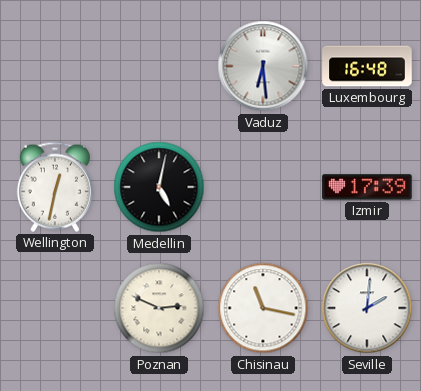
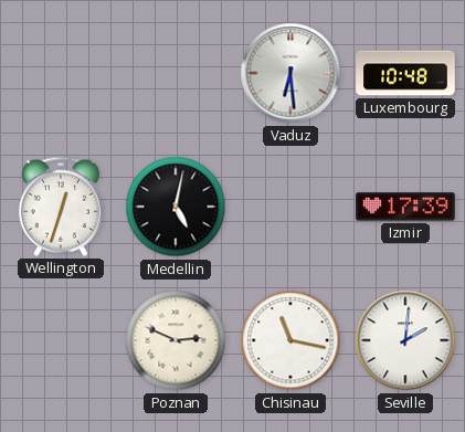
Luxembourg: 16:48 -> 10:48
Wellington: 12:32 -> 12:33
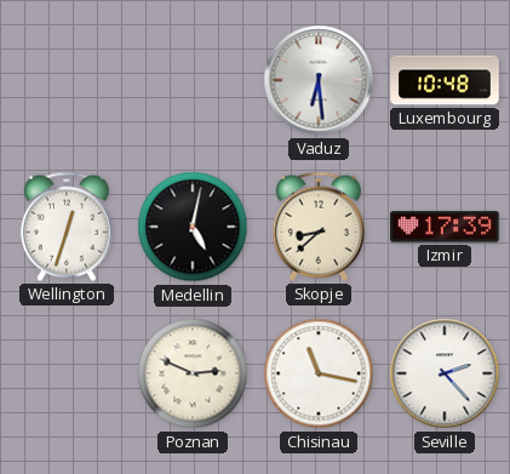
Skopje: none -> 8:38
Seville: 2:01 -> 2:23
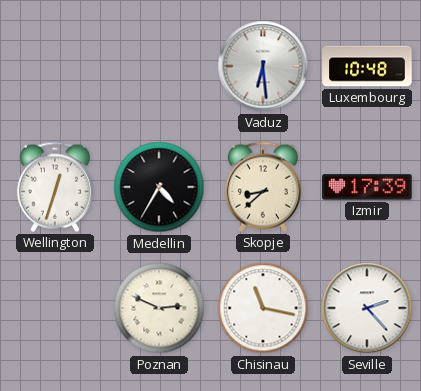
Medellin: 5:02 -> 4:35
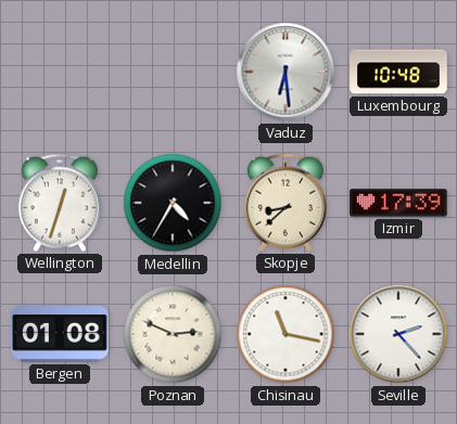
Bergen: none -> 01:08
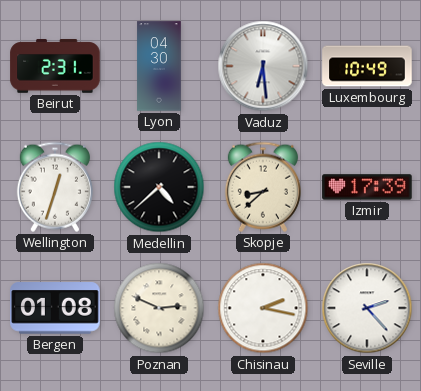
Beirut: none -> 2:31
Lyon: none -> 04:30
Luxembourg: 10:48 -> 10:49
Medellin: 4:35 -> 4:38
Chisinau: 11:17 -> 2:17
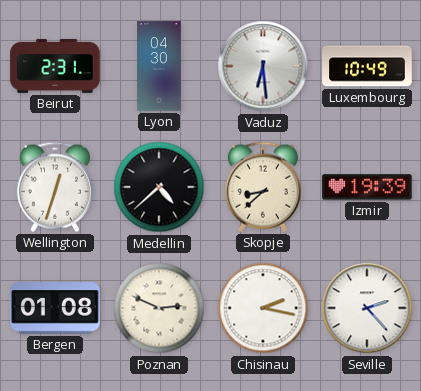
Izmir: 17:39 -> 19:39
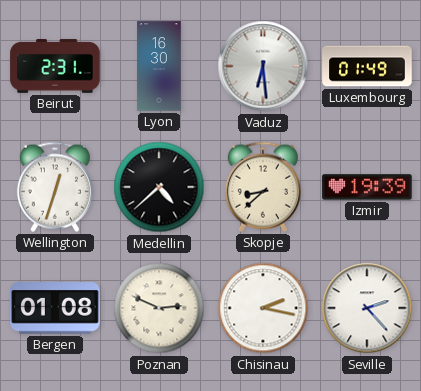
Lyon: 04:30 -> 16:30
Luxembourg: 10:49 -> 01:49
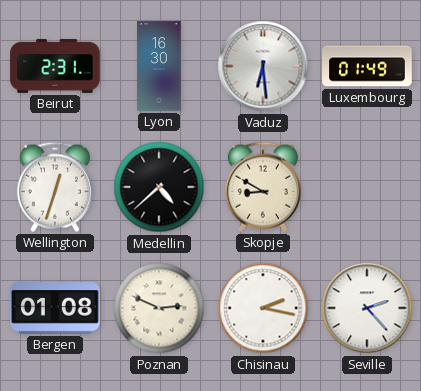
Skopje: 8:38 -> 8:50
Izmir: 19:39 -> none
